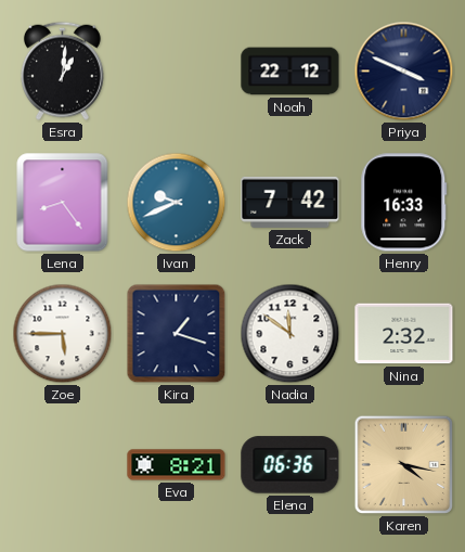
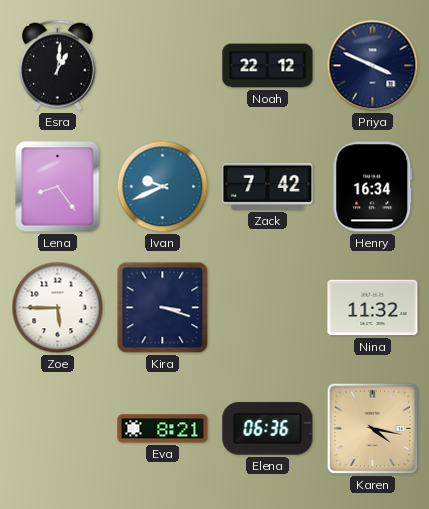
Henry: 16:33 -> 16:34
Kira: 1:18 -> 3:18
Nadia: 11:51 -> none
Nina: 2:32 -> 11:32
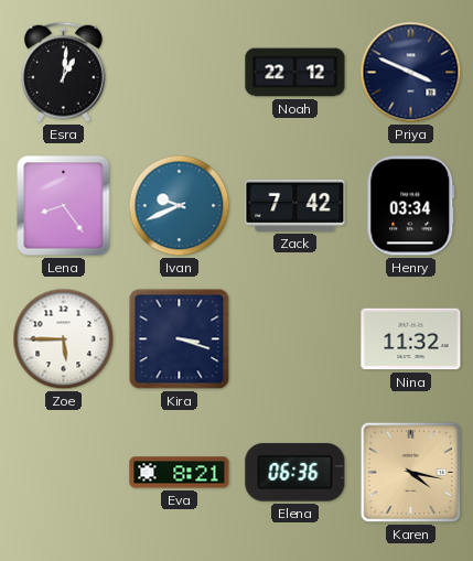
Henry: 16:34 -> 03:34
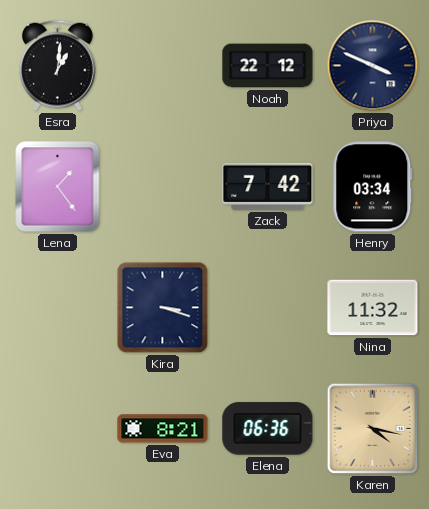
Lena: 8:24 -> 1:24
Ivan: 9:41 -> none
Zoe: 5:45 -> none
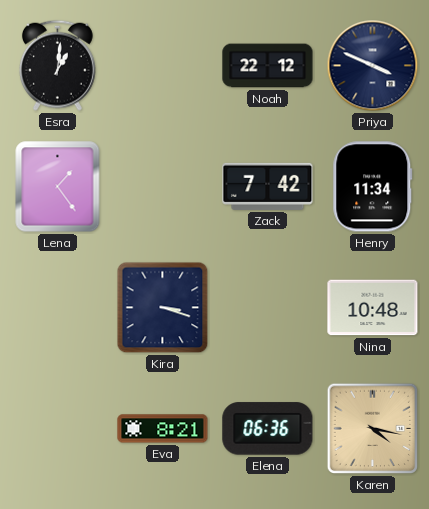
Henry: 03:34 -> 11:34
Nina: 11:32 -> 10:48
